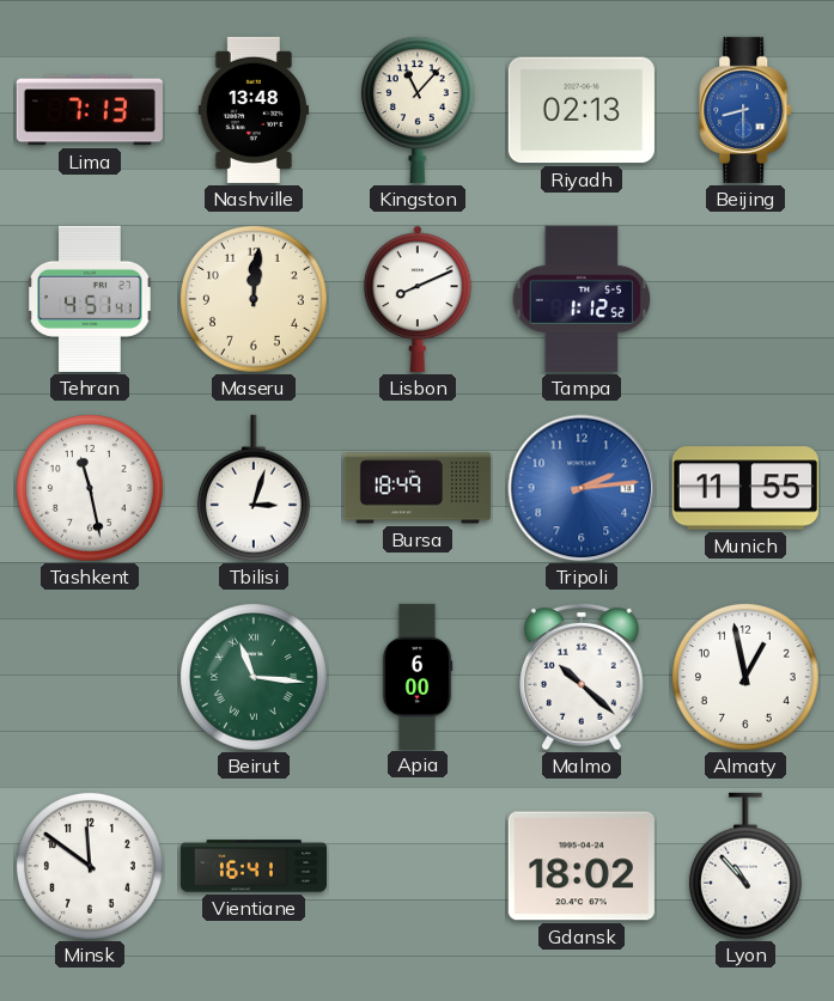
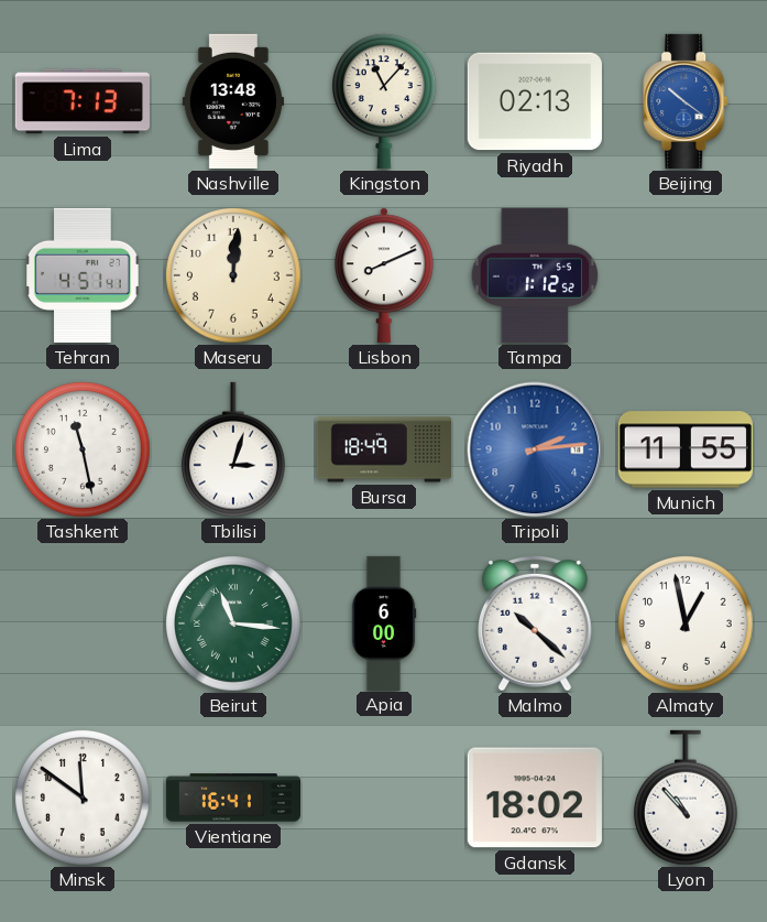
Beijing: 8:30 -> 10:21
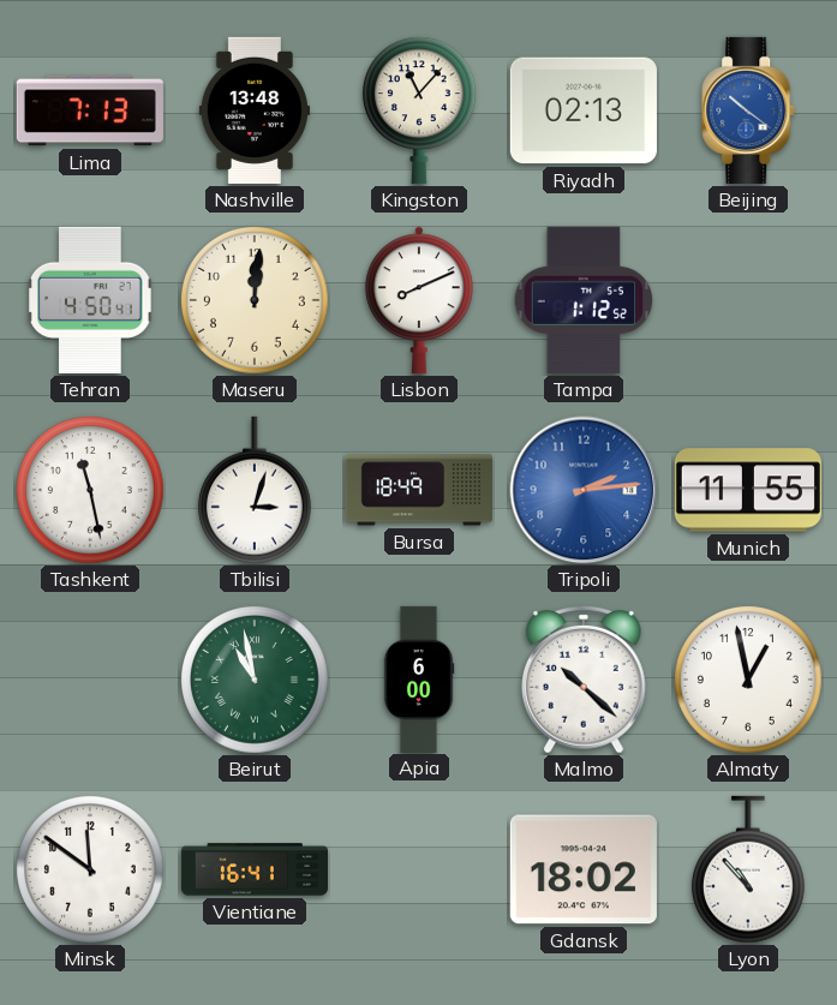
Tehran: 4:51 -> 4:50
Beirut: 11:16 -> 10:58
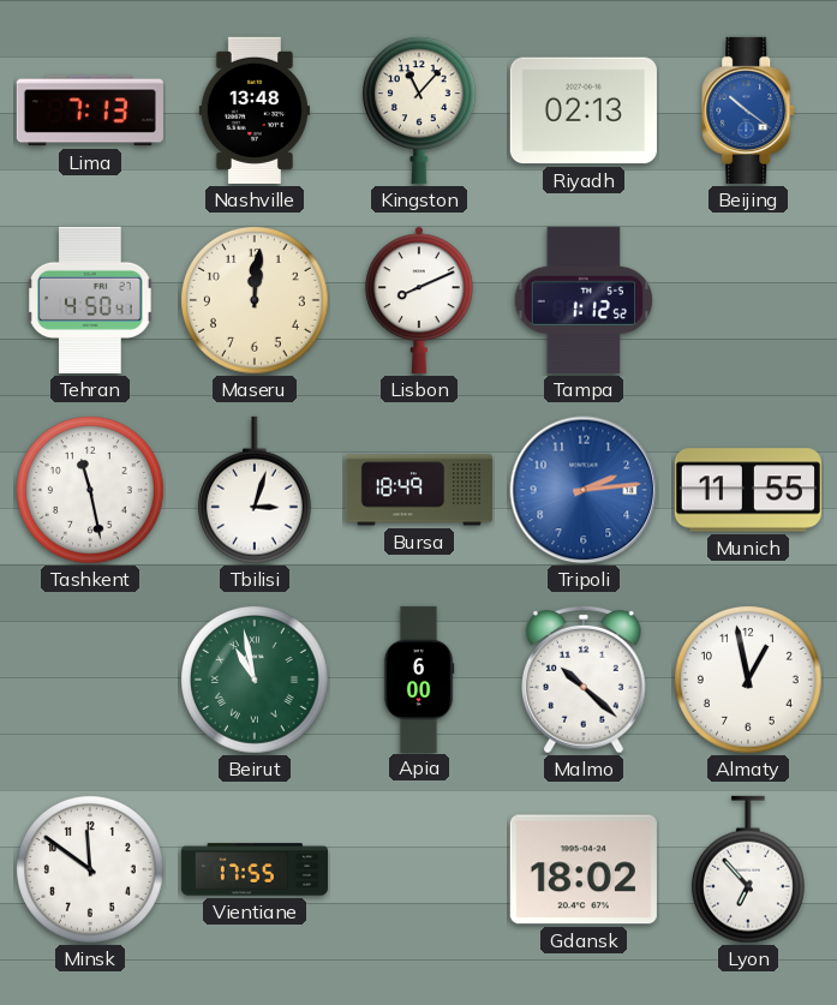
Vientiane: 16:41 -> 17:55
Lyon: 10:53 -> 6:53
